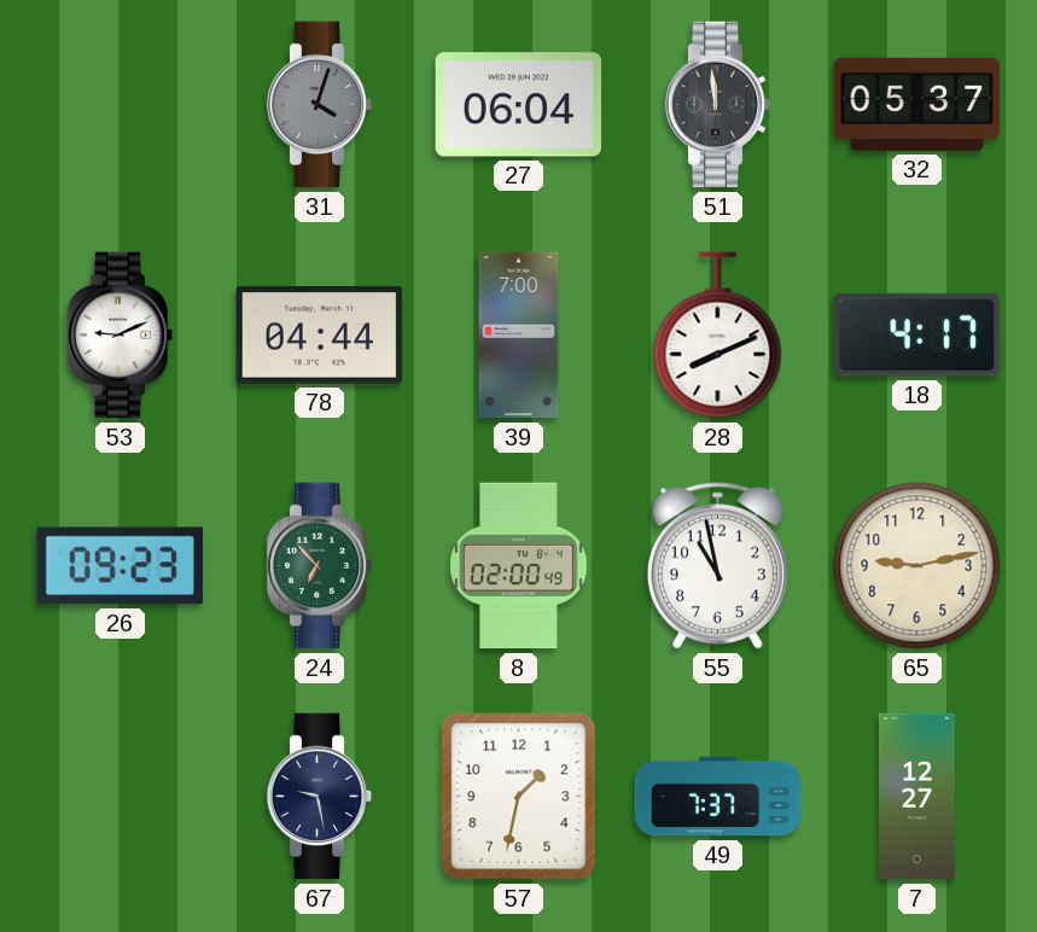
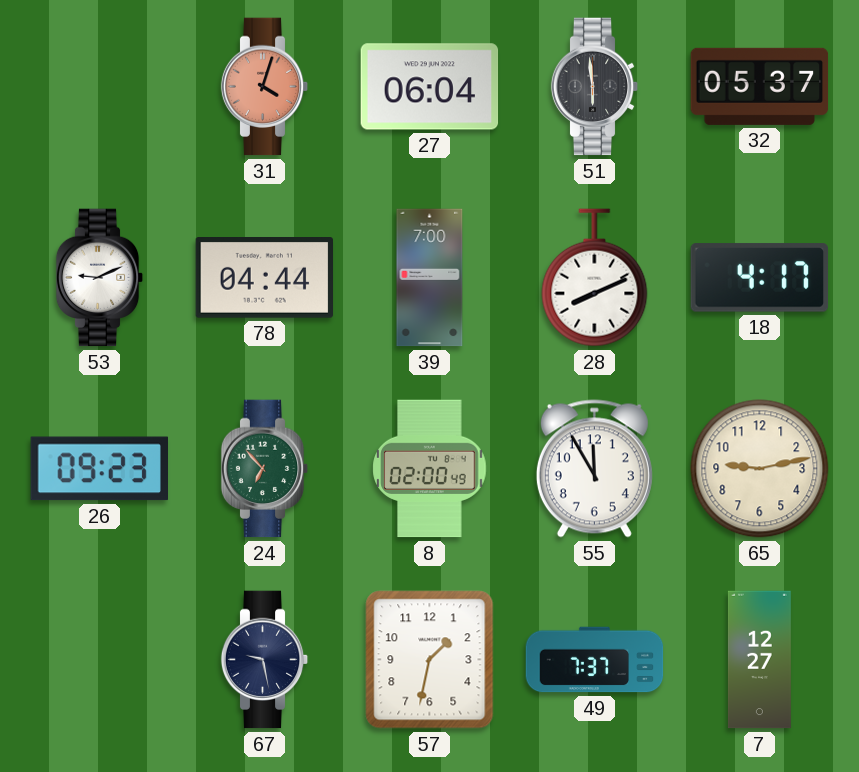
31 dial: grey -> salmon
51: 11:59 -> 5:59
55: 10:58 -> 11:55
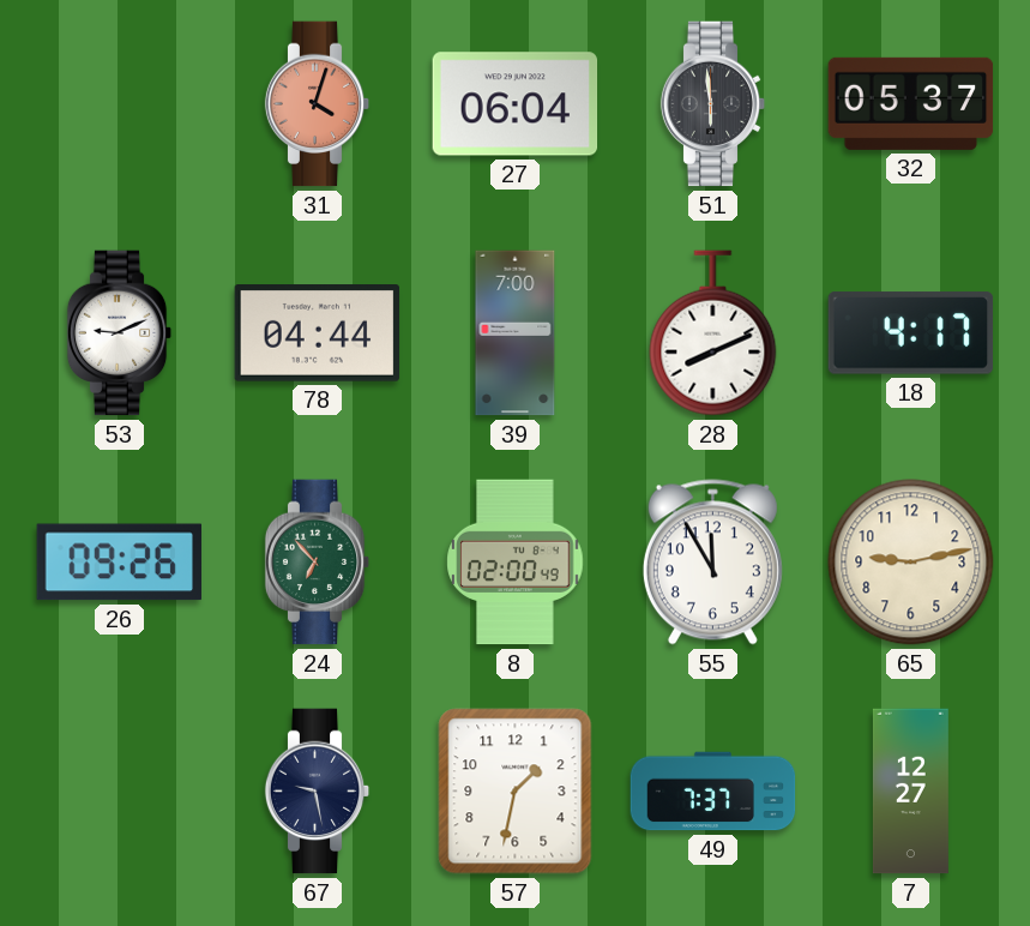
26: 09:23 -> 09:26
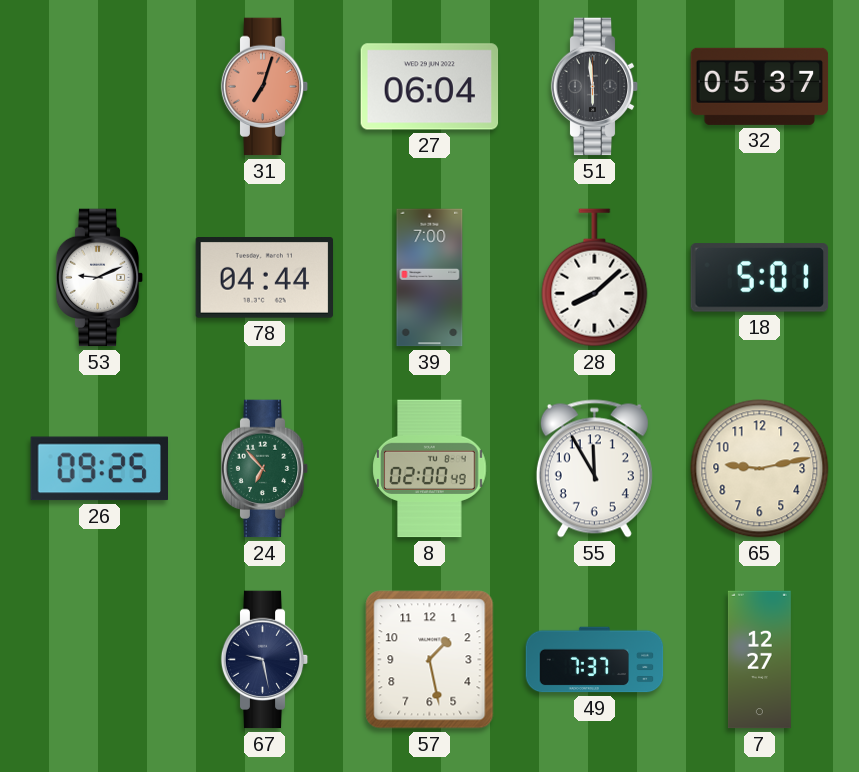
31: 4:03 -> 7:03
28: 8:11 -> 8:08
18: 4:17 -> 5:01
26: 09:26 -> 09:25
57: 1:32 -> 1:28
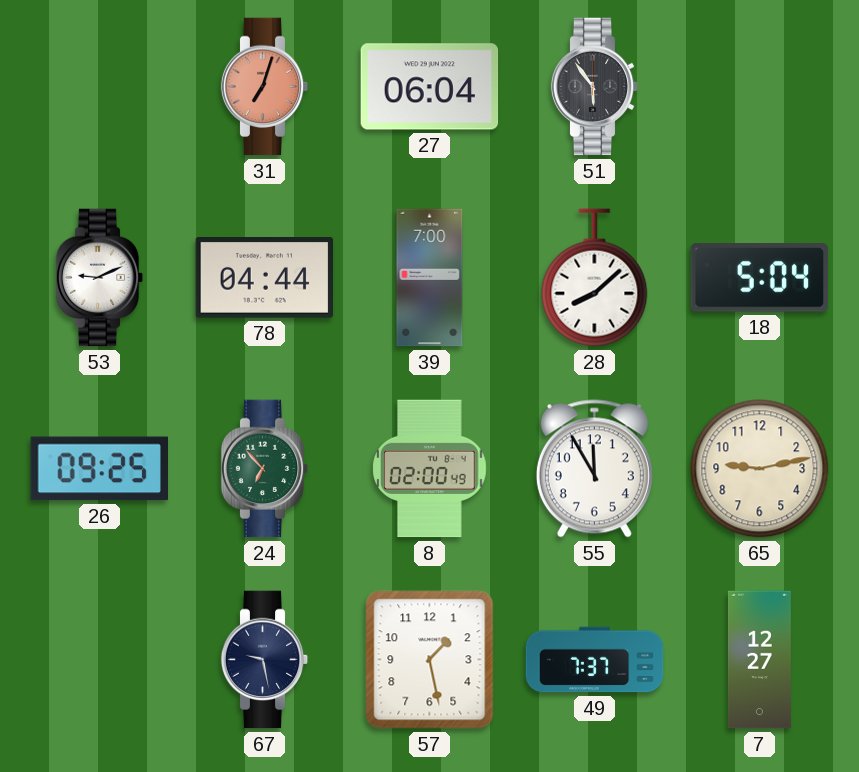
51: 5:59 -> 5:54
32: 05:37 -> none
18: 5:01 -> 5:04
